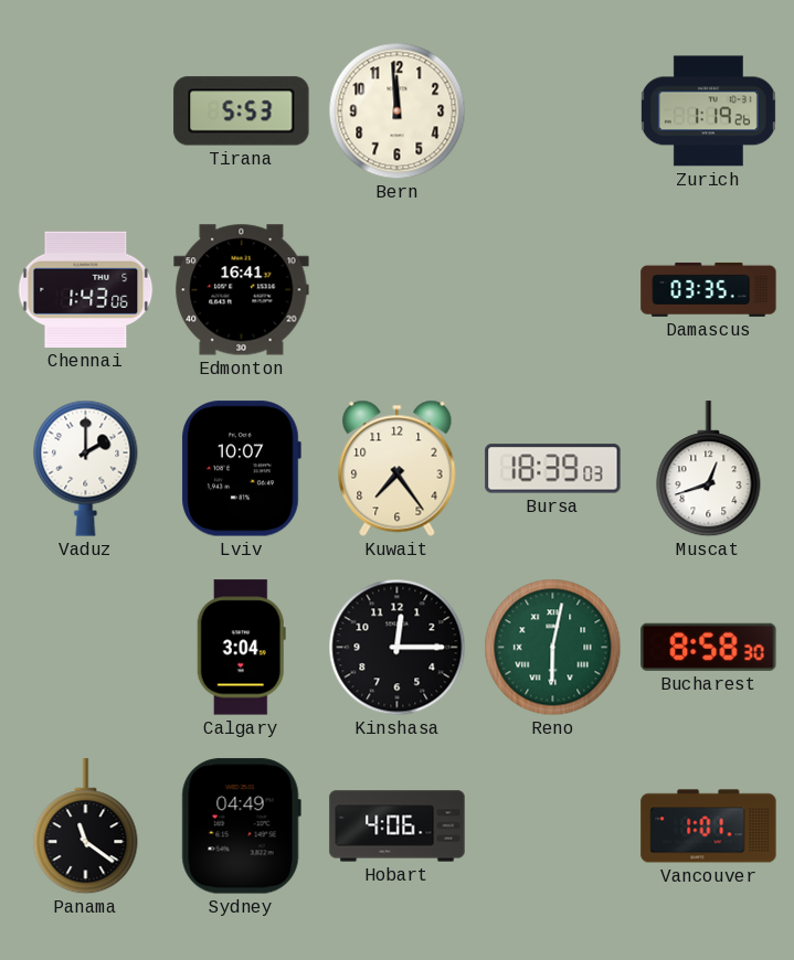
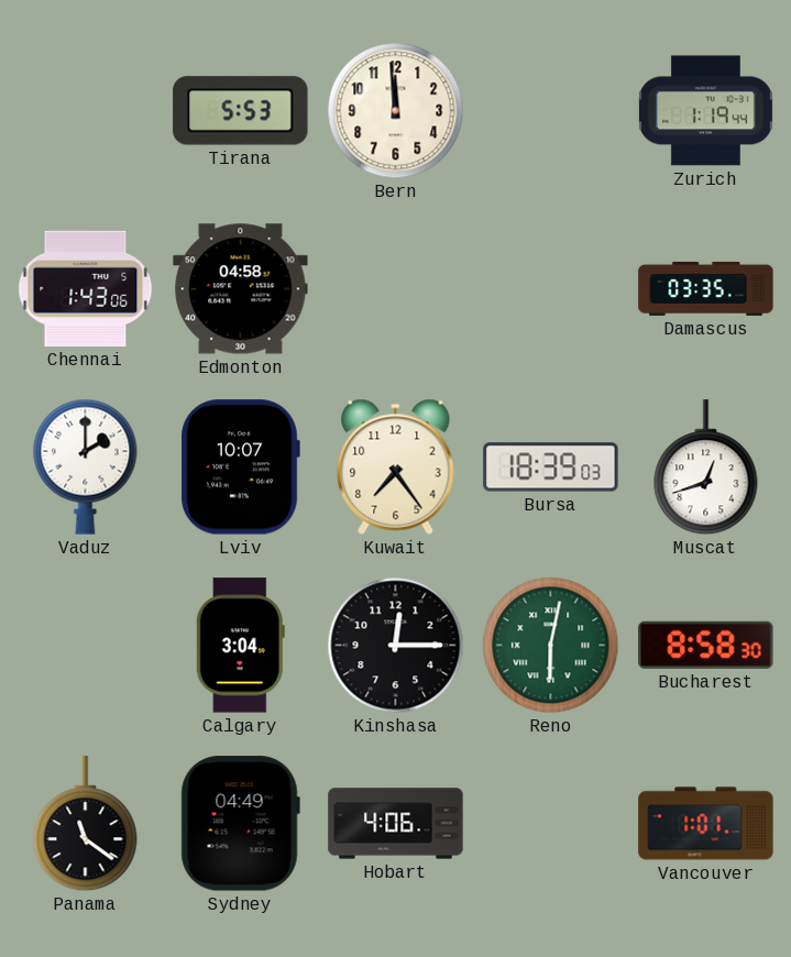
Zurich: 1:19:26 -> 1:19:44
Edmonton: 16:41 -> 04:58
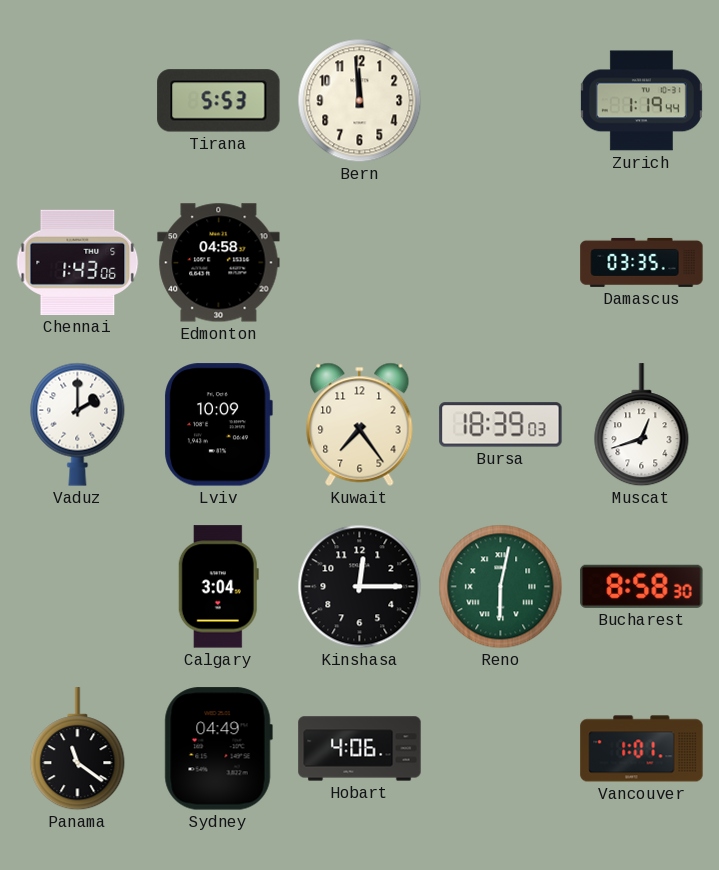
Lviv: 10:07 -> 10:09
